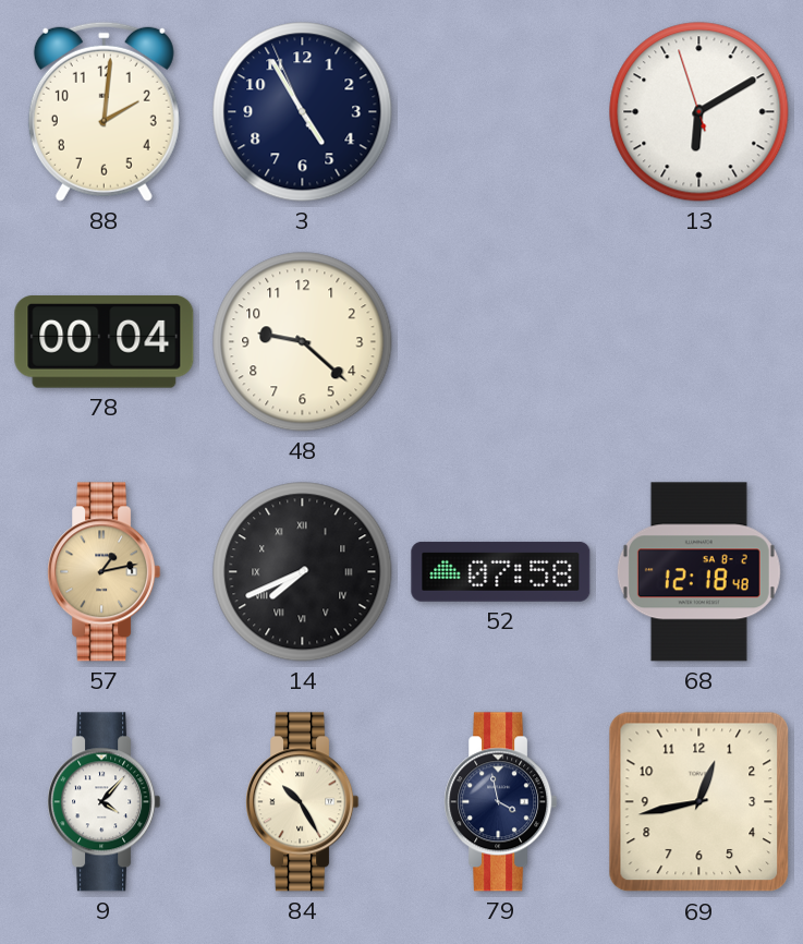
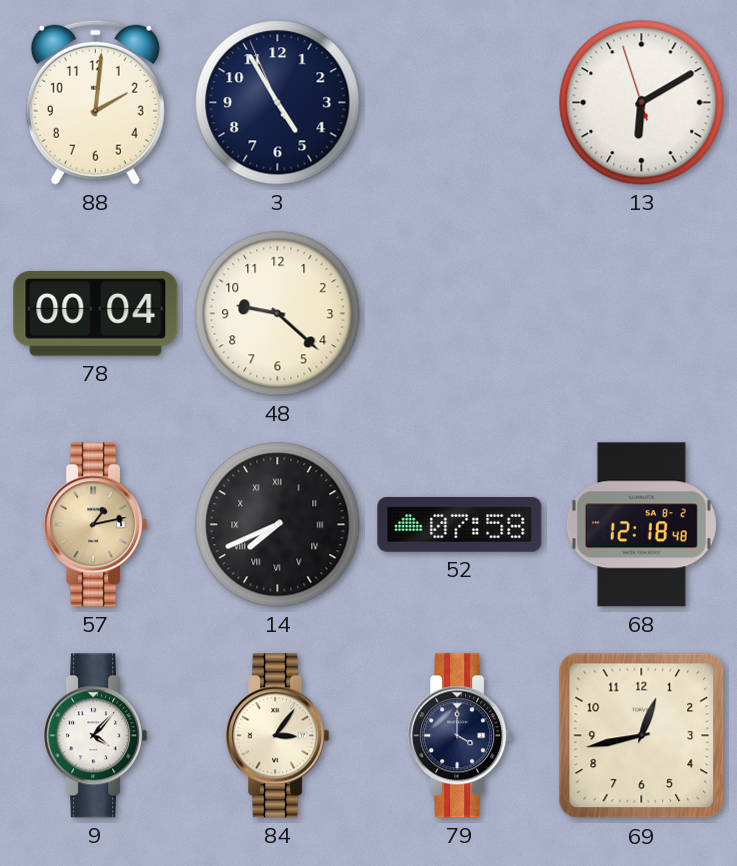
84: 10:25 -> 3:06
79: 3:58 -> 4:00
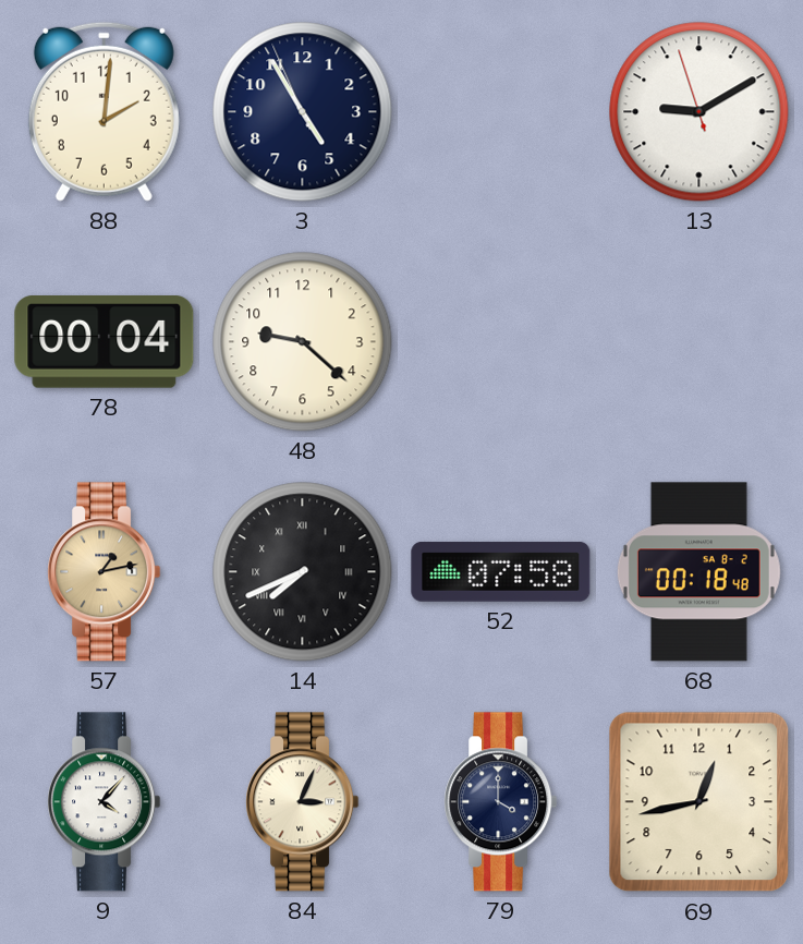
13: 6:09 -> 9:09
68: 12:18 -> 00:18
84: 3:06 -> 3:04
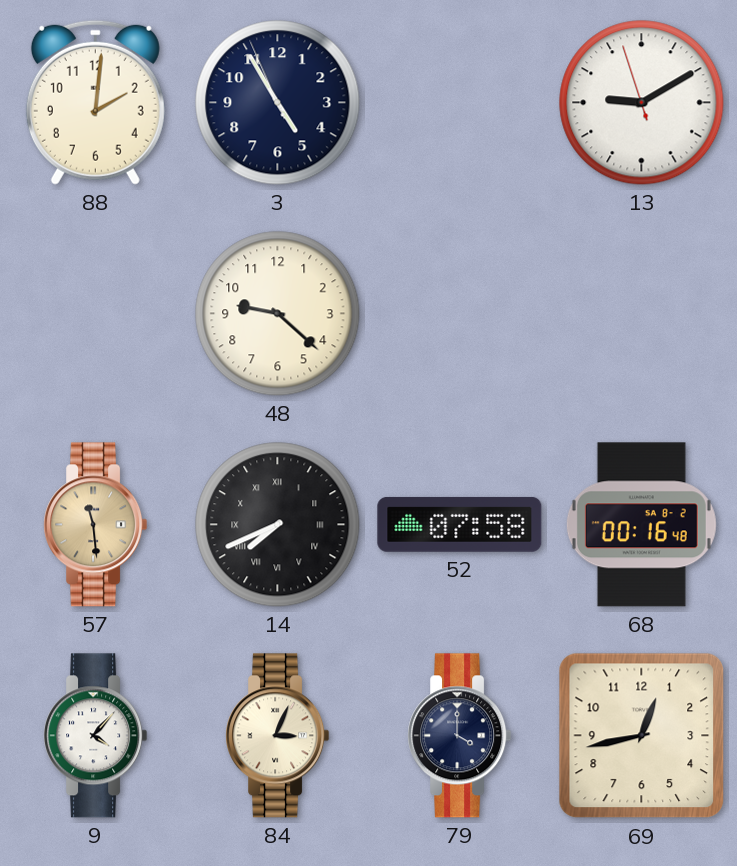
78: 00:04 -> none
57: 1:13 -> 11:29
68: 00:18 -> 00:16
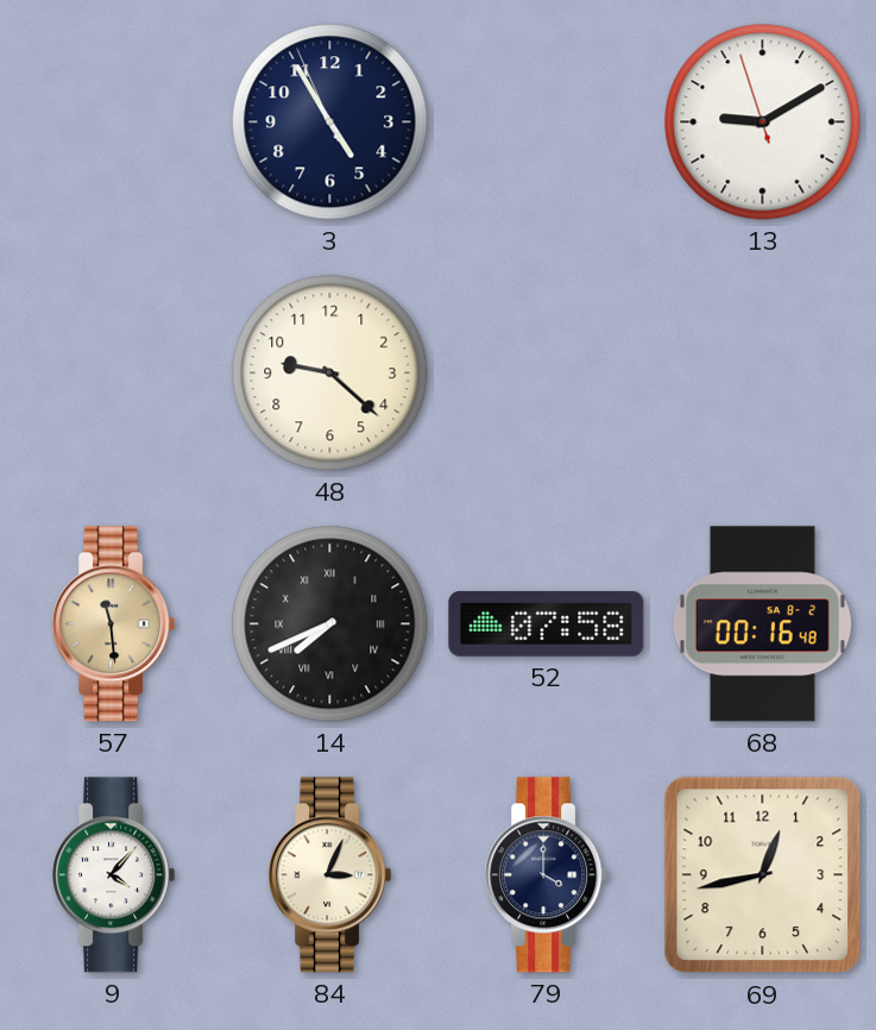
88: 2:01 -> none
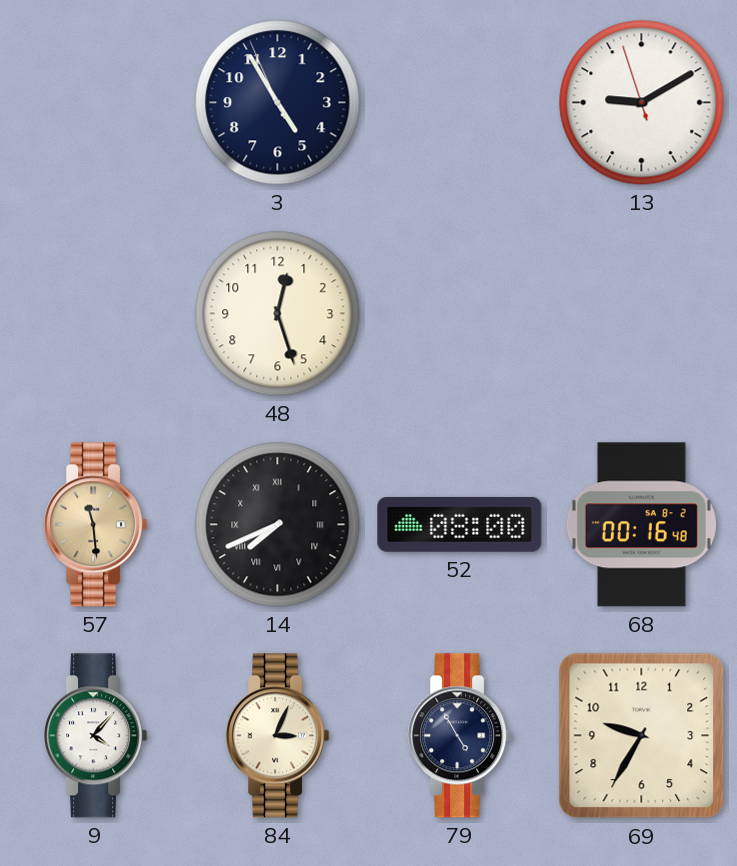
48: 9:22 -> 12:27
52: 07:58 -> 08:00
79: 4:00 -> 4:55
69: 12:43 -> 9:35
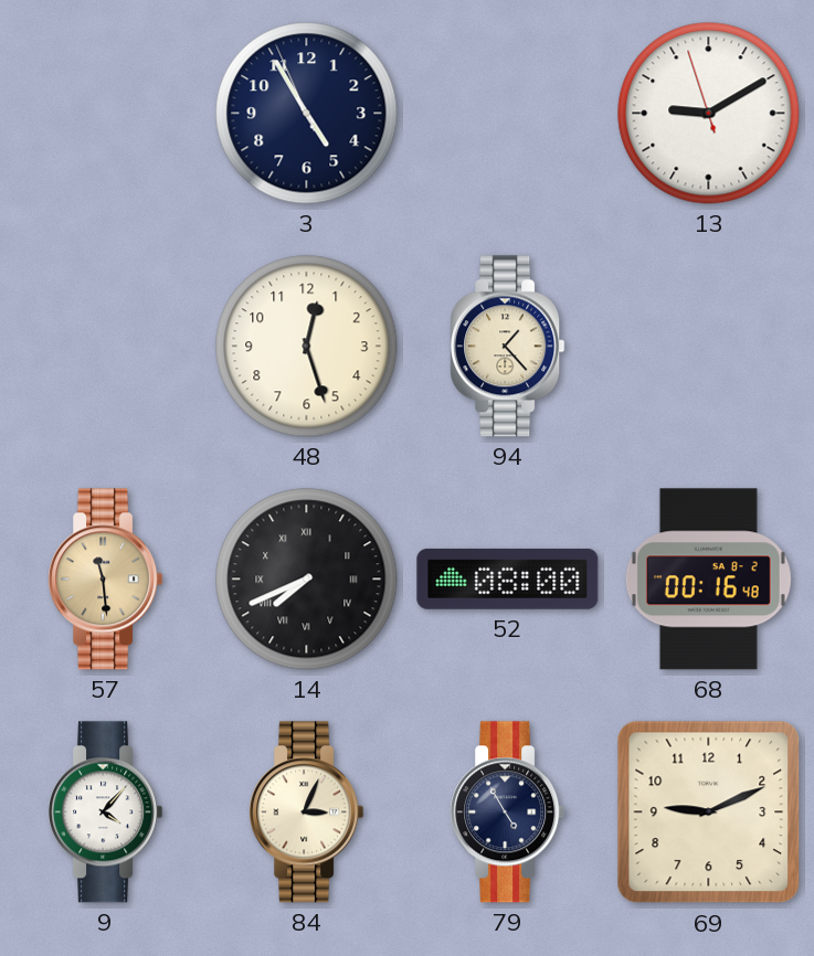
94: none -> 1:23
69: 9:35 -> 9:11
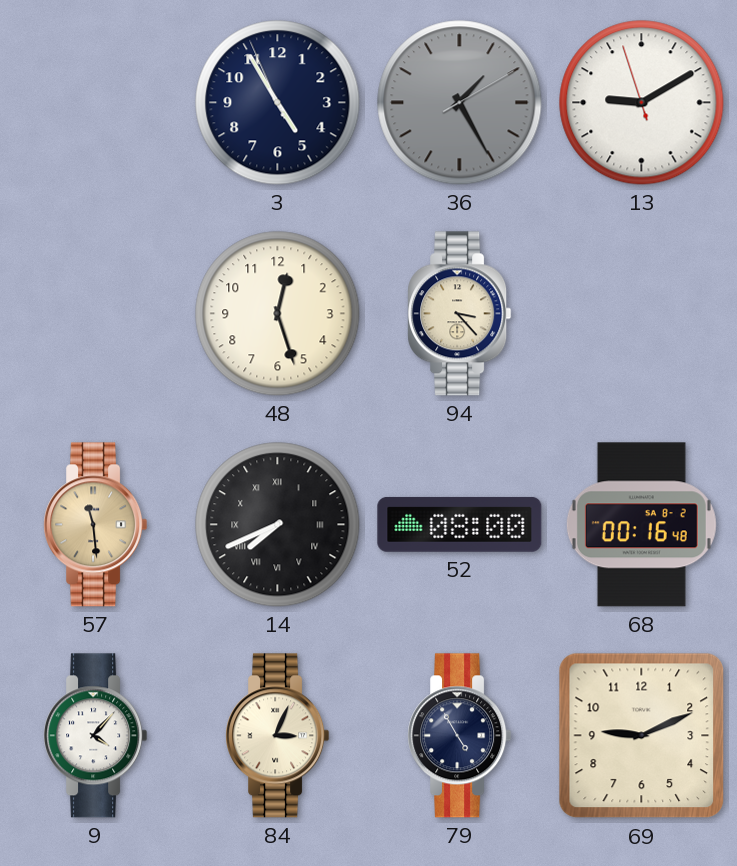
36: none -> 1:25
94: 1:23 -> 3:23
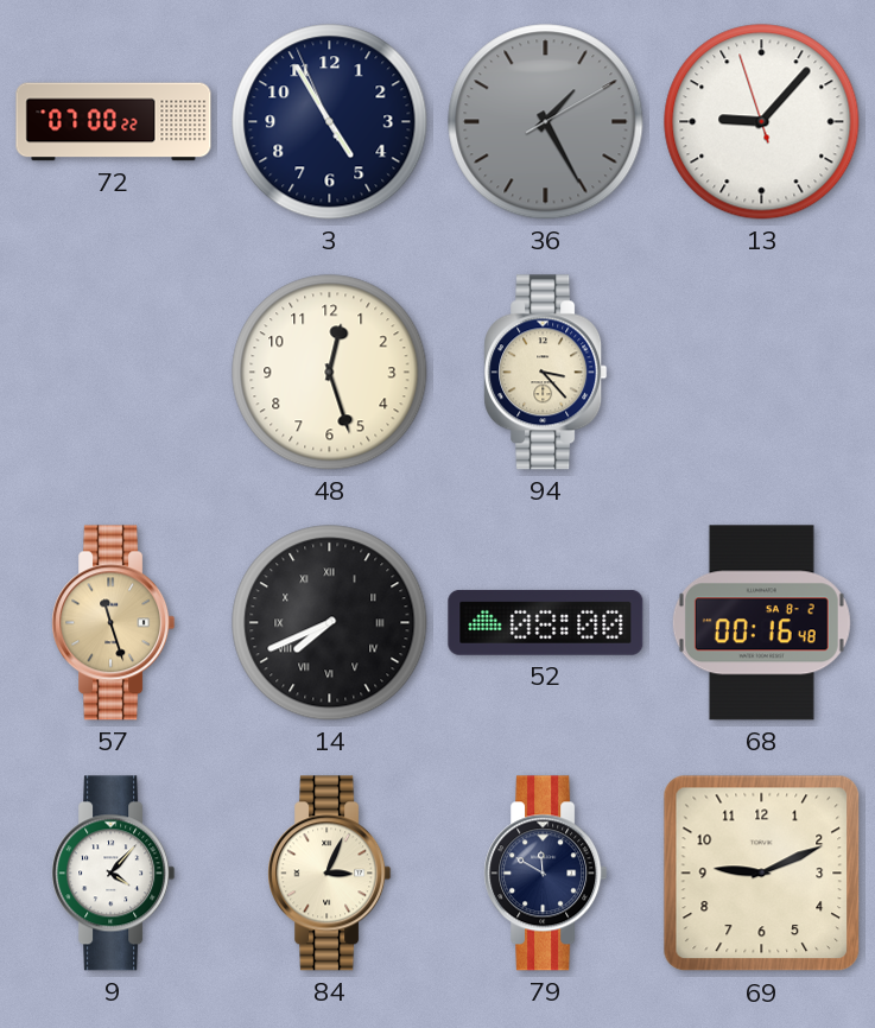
72: none -> 07:00
13: 9:09 -> 9:06
57: 11:29 -> 11:27
79: 4:55 -> 11:50
